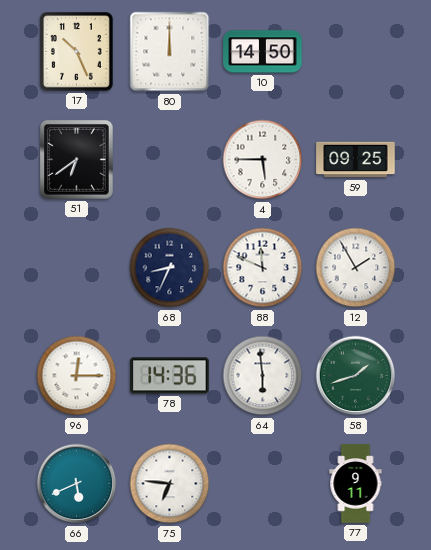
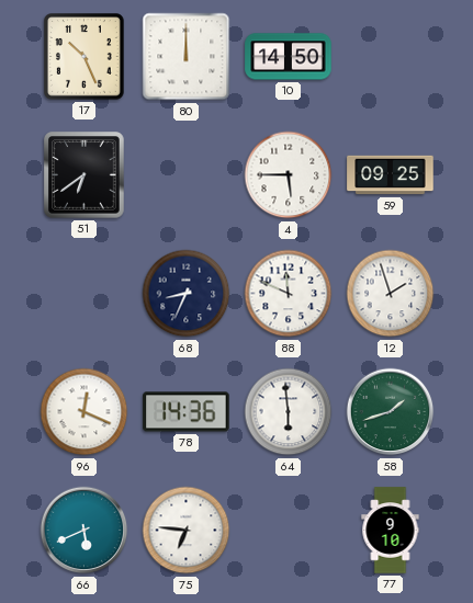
12: 1:55 -> 1:57
96: 12:15 -> 12:19
77: 9:11 -> 9:10
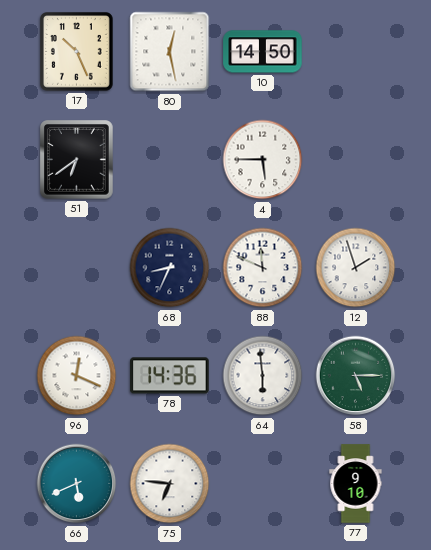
80: 12:00 -> 12:28
59: 09:25 -> none
58: 1:42 -> 5:15
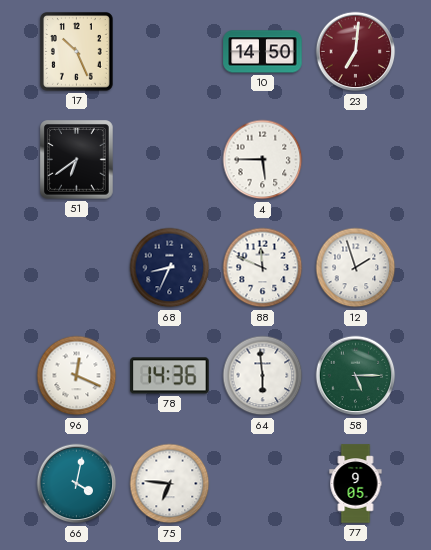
80: 12:28 -> none
23: none -> 7:01
66: 5:41 -> 4:02
77: 9:10 -> 9:05
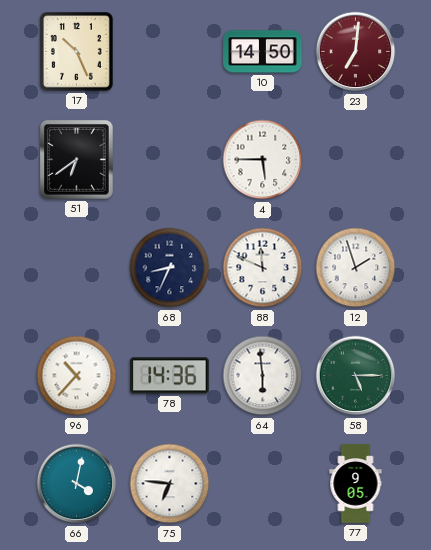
96: 12:19 -> 10:37
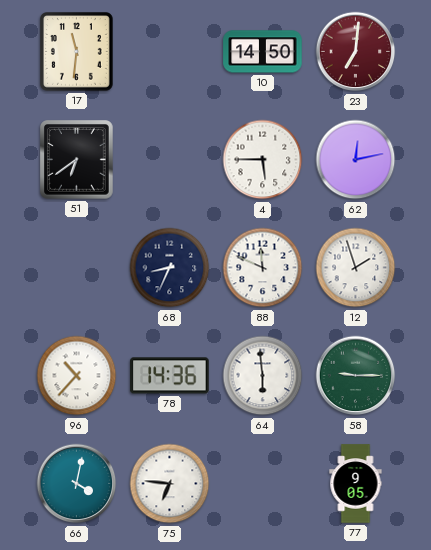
17: 10:26 -> 11:31
62: none -> 12:13
58: 5:15 -> 9:15
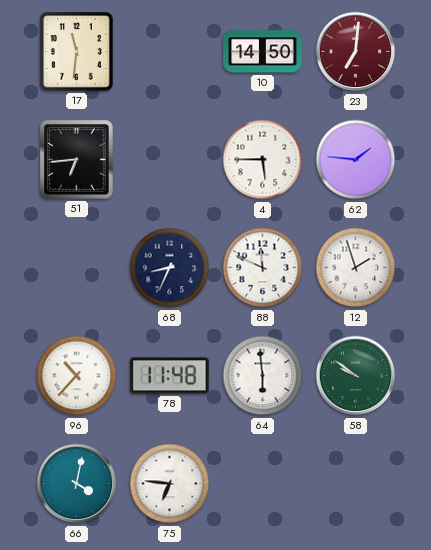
51: 6:39 -> 6:44
62: 12:13 -> 1:46
78: 14:36 -> 11:48
58: 9:15 -> 9:51
77: 9:05 -> none
